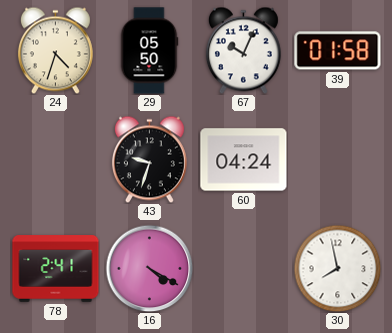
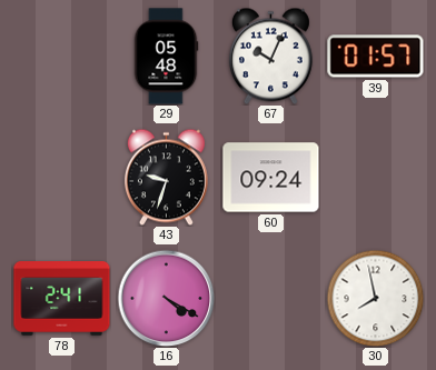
24: 4:33 -> none
29: 05:50 -> 05:48
39: 01:58 -> 01:57
60: 04:24 -> 09:24
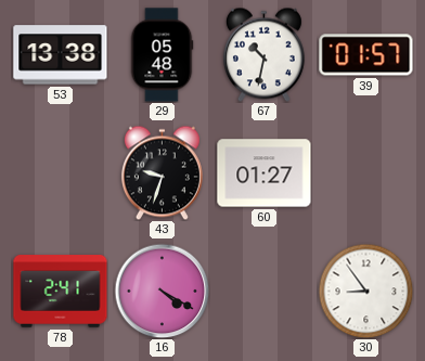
53: none -> 13:38
67: 10:04 -> 10:32
60: 09:24 -> 01:27
30: 7:58 -> 8:54
